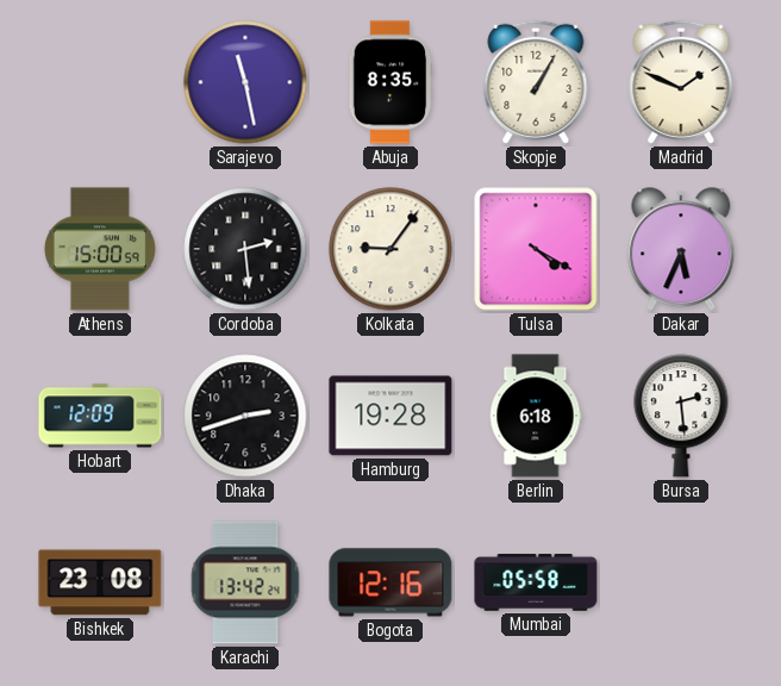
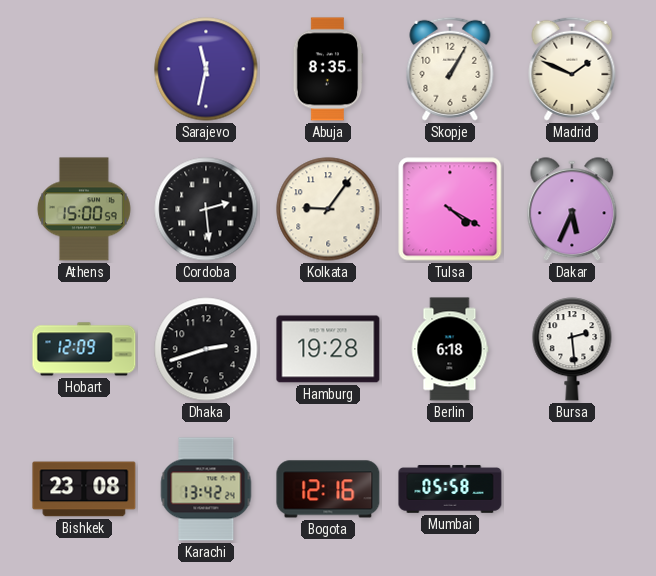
Sarajevo: 11:28 -> 11:32
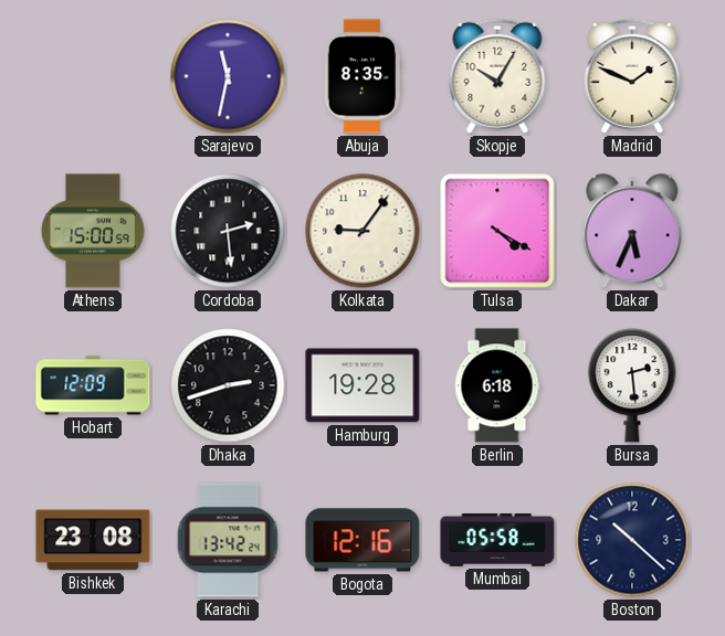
Skopje: 1:05 -> 10:05
Boston: none -> 10:22
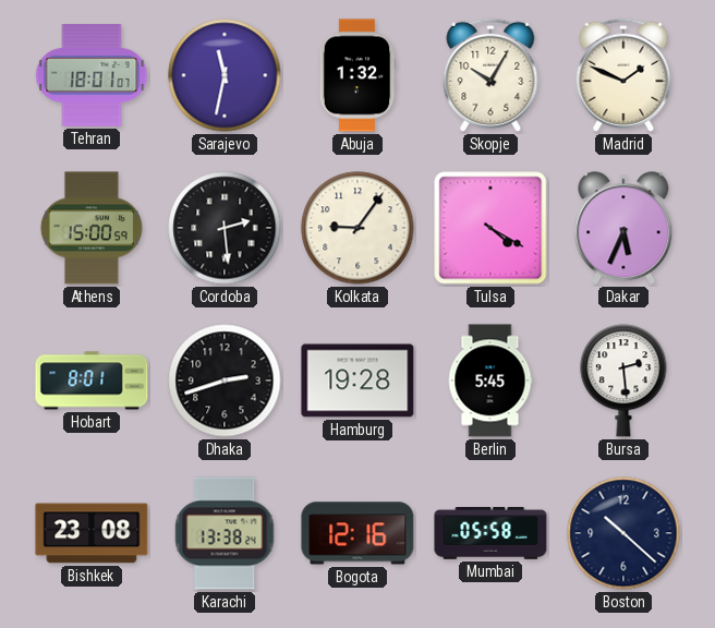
Tehran: none -> 18:01
Abuja: 8:35 -> 1:32
Hobart: 12:09 -> 8:01
Berlin: 6:18 -> 5:45
Karachi: 13:42 -> 13:38
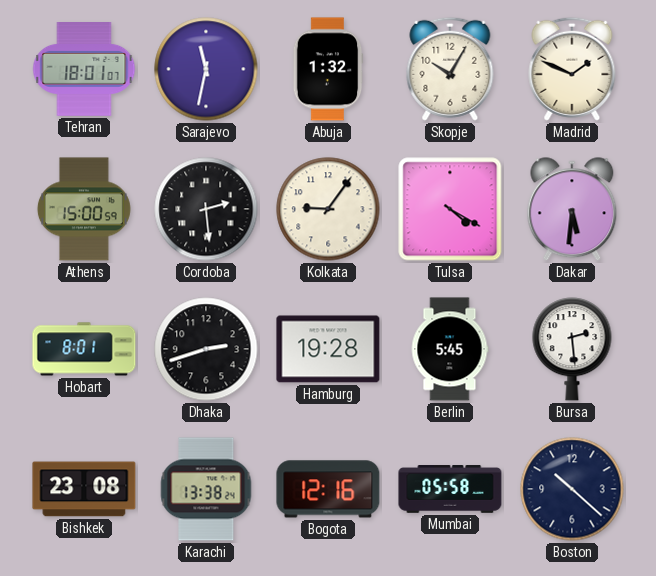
Dakar: 5:34 -> 5:31
